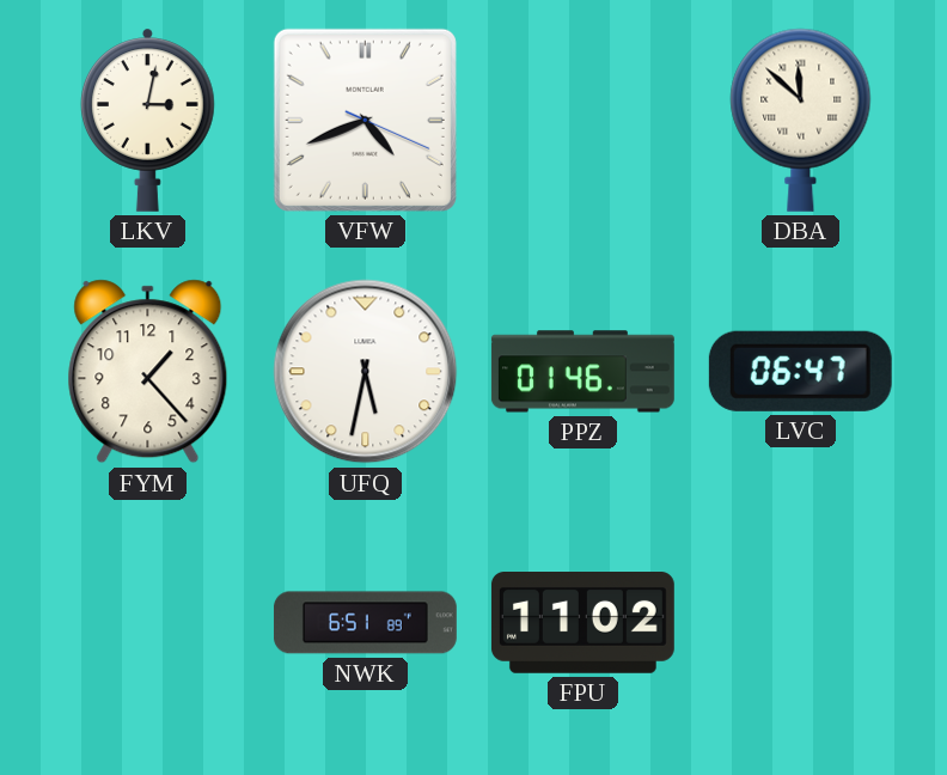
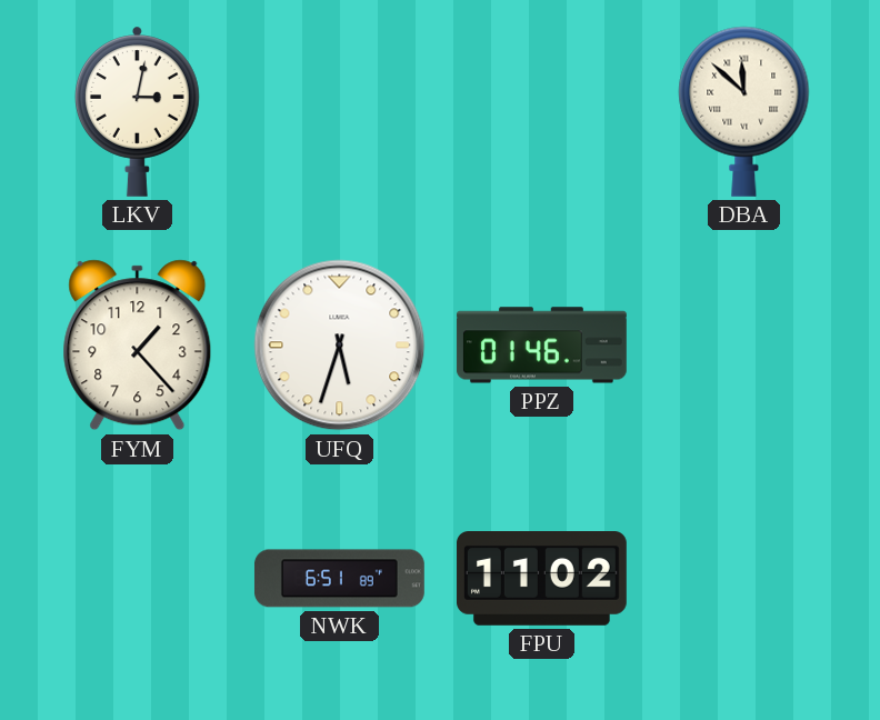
VFW: 4:41 -> none
UFQ: 5:32 -> 5:33
LVC: 06:47 -> none
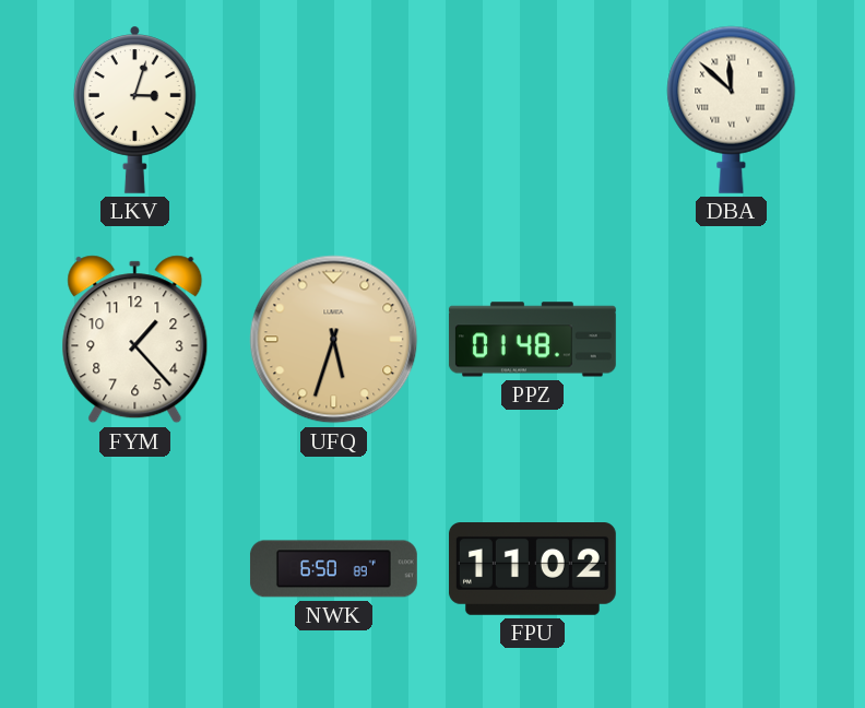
LKV: 3:02 -> 3:03
UFQ dial: white -> champagne
PPZ: 01:46 -> 01:48
NWK: 6:51 -> 6:50
